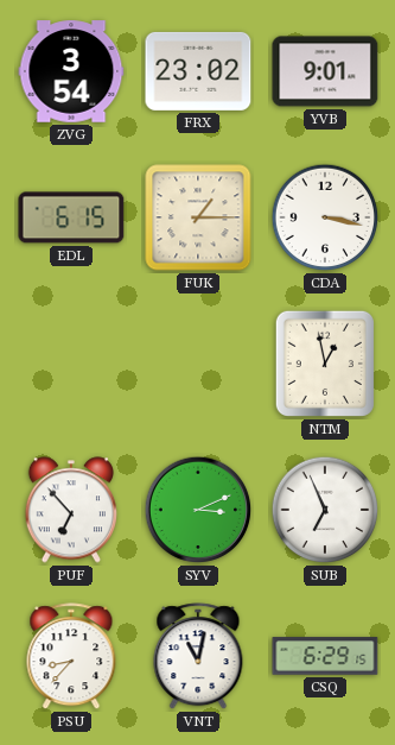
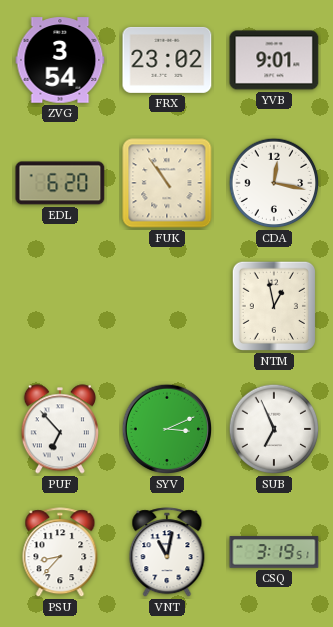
EDL: 6:15 -> 6:20
FUK: 1:15 -> 10:54
CDA: 3:17 -> 12:17
CSQ: 6:29 -> 3:19
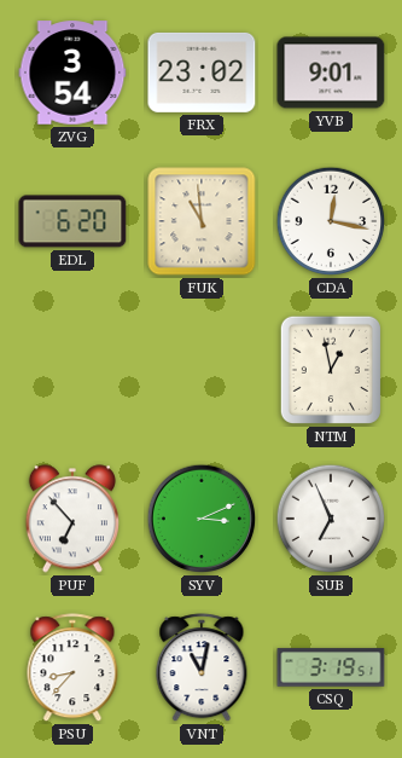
FUK: 10:54 -> 10:59
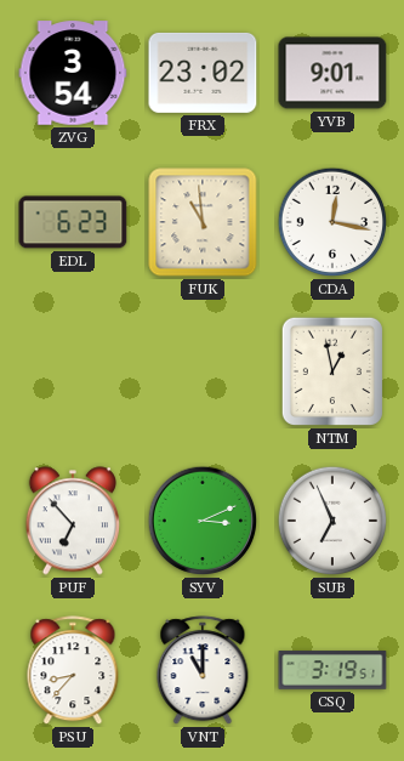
EDL: 6:20 -> 6:23
VNT: 11:02 -> 11:00
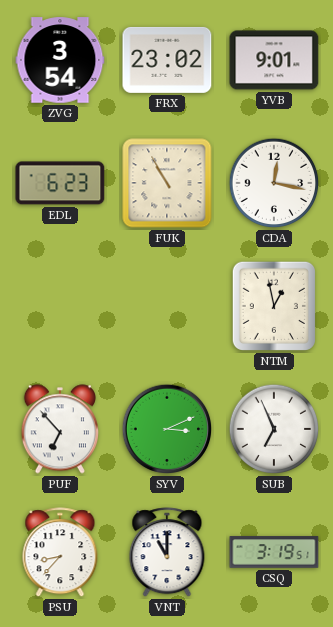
FUK: 10:59 -> 10:55
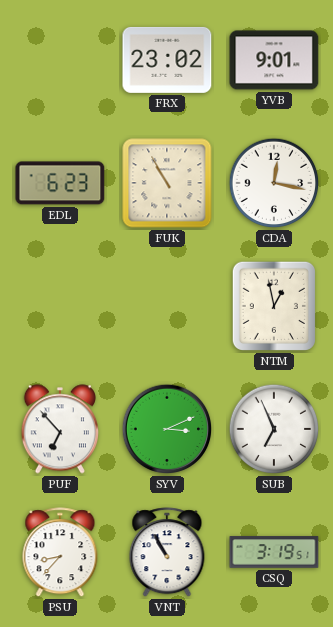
ZVG: 3:54 -> none
VNT: 11:00 -> 10:55
